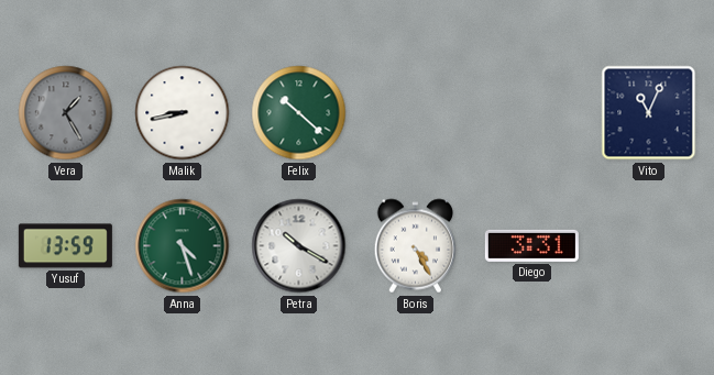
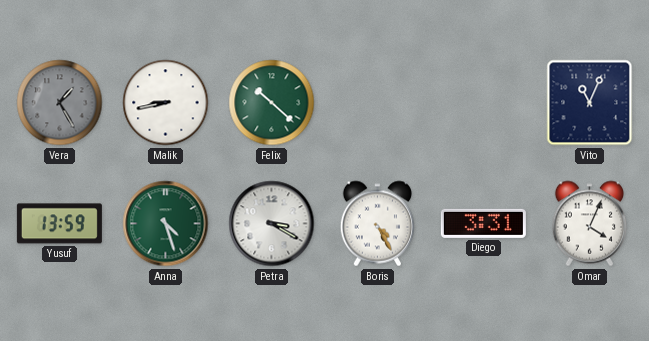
Petra: 10:20 -> 3:20
Omar: none -> 4:04
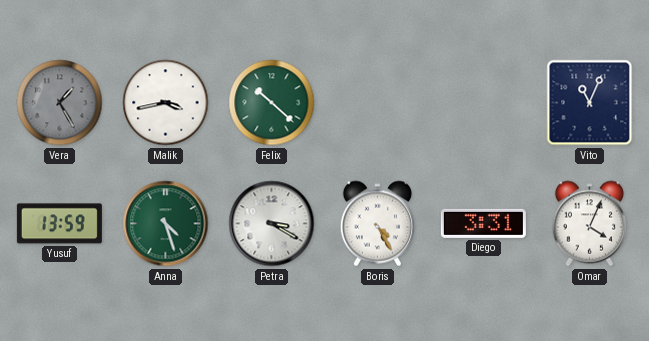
Malik: 8:43 -> 3:43
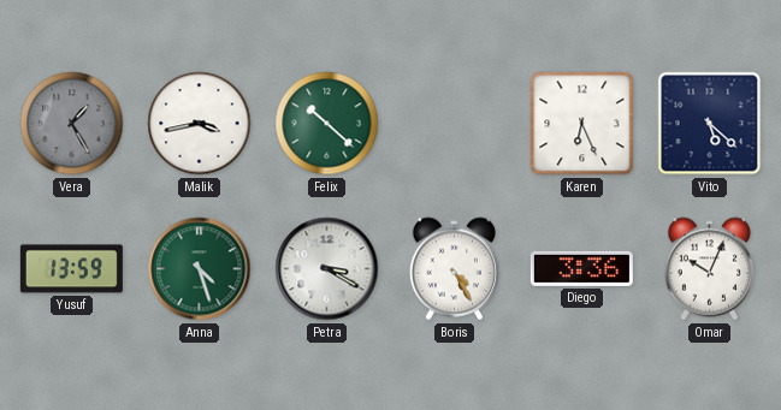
Karen: none -> 6:26
Vito: 11:04 -> 5:22
Diego: 3:31 -> 3:36
Omar: 4:04 -> 10:04
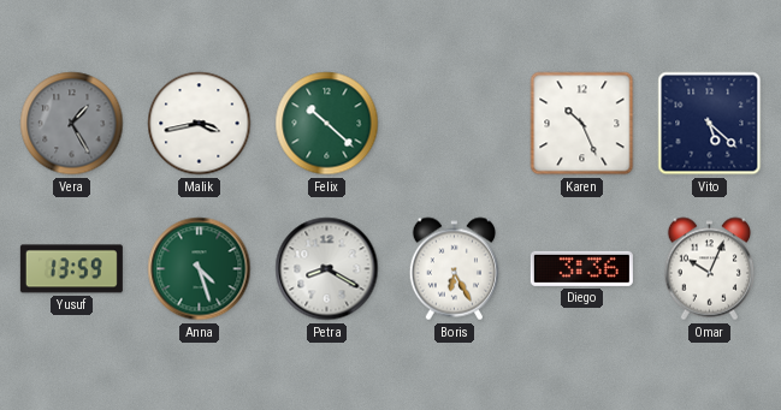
Karen: 6:26 -> 10:26
Petra: 3:20 -> 8:20
Boris: 4:25 -> 6:25
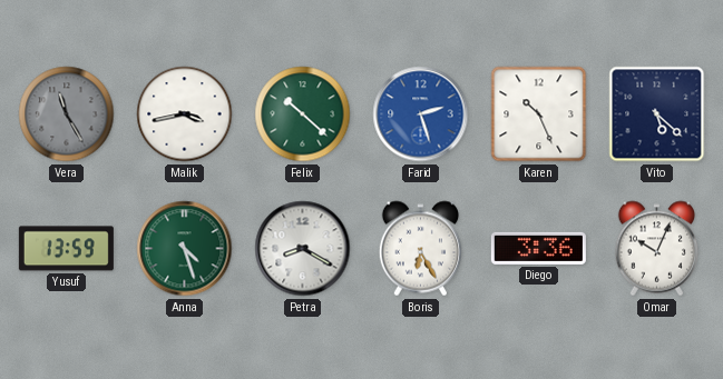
Vera: 1:25 -> 11:25
Farid: none -> 2:27
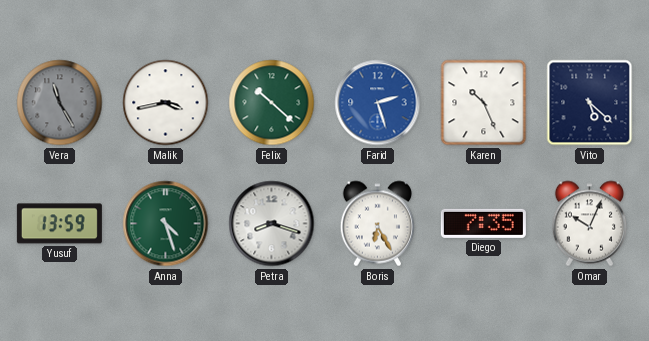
Petra: 8:20 -> 8:18
Diego: 3:36 -> 7:35
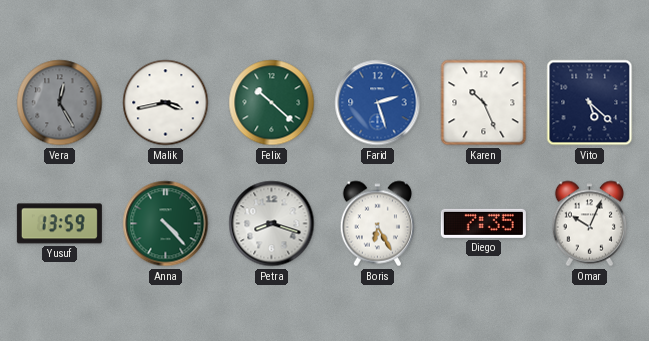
Vera: 11:25 -> 12:25
Anna: 4:27 -> 4:23
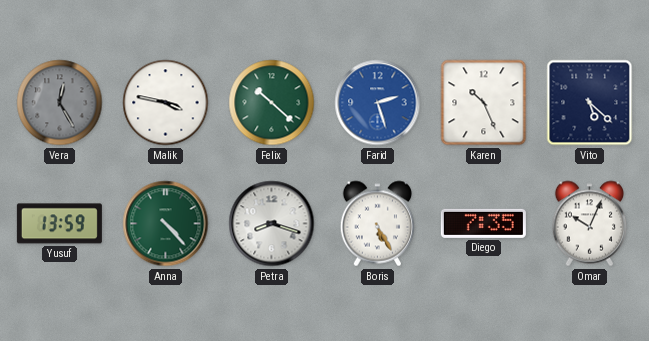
Malik: 3:43 -> 3:47
Boris: 6:25 -> 5:25
